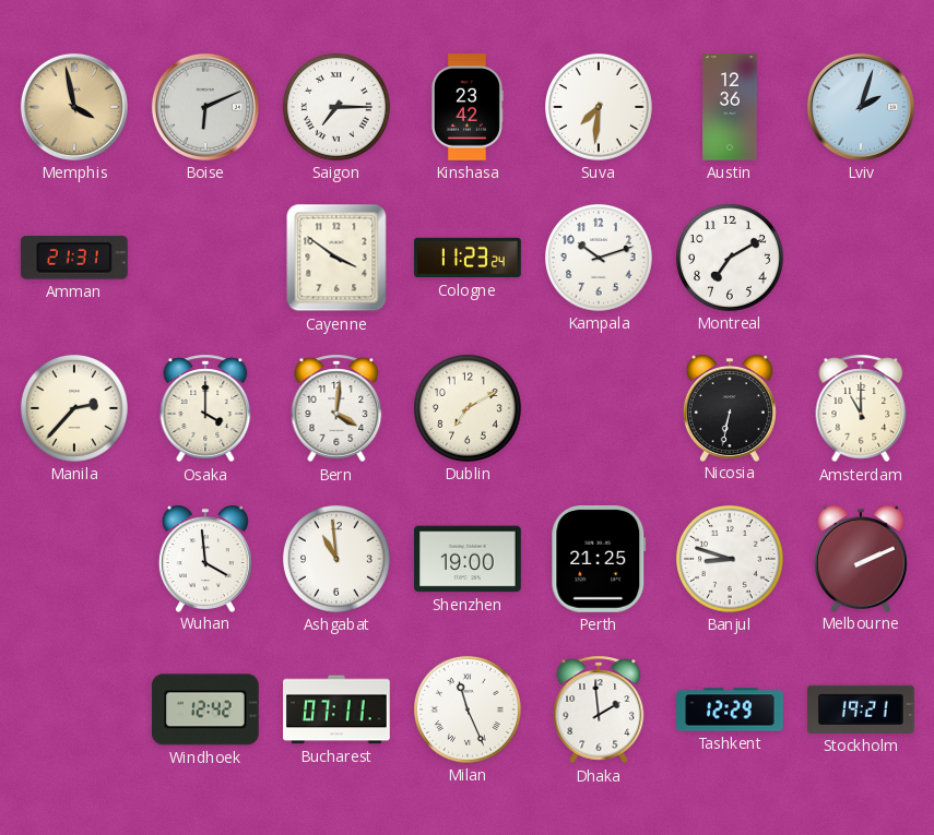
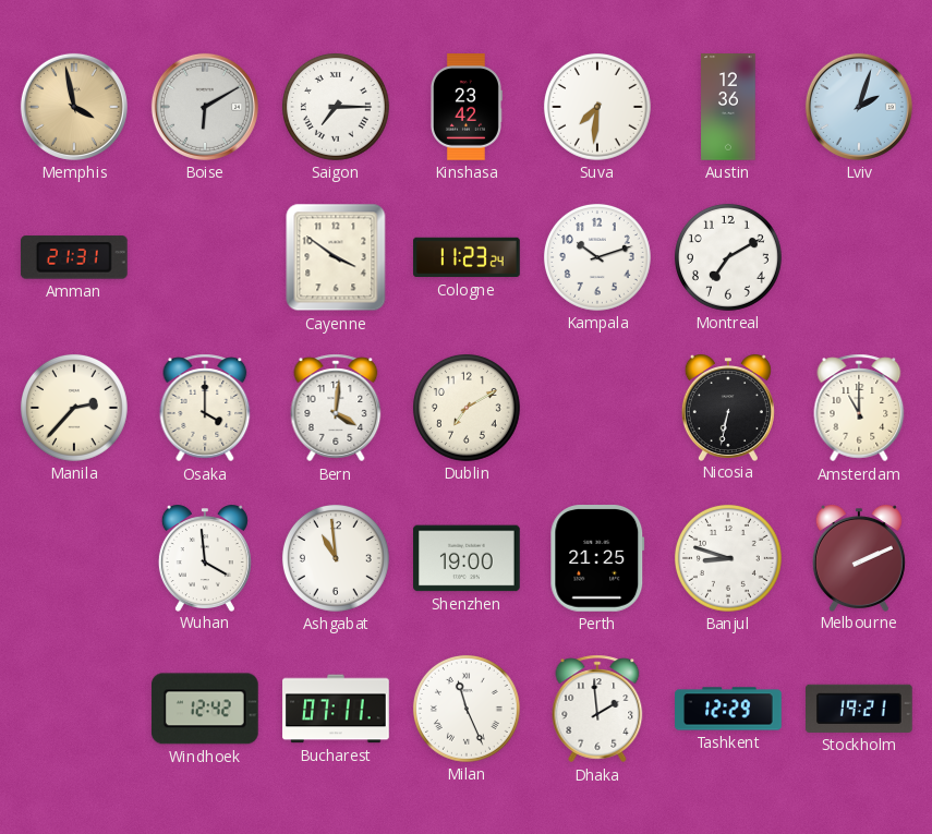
Boise: 6:11 -> 6:10
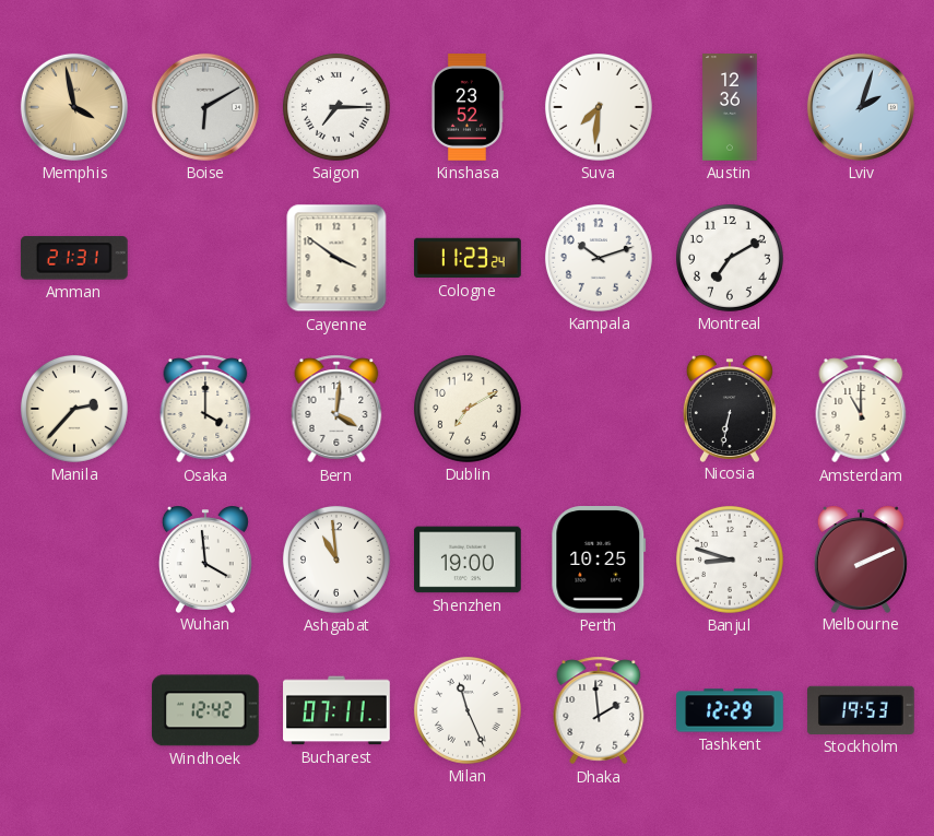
Kinshasa: 23:42 -> 23:52
Perth: 21:25 -> 10:25
Stockholm: 19:21 -> 19:53
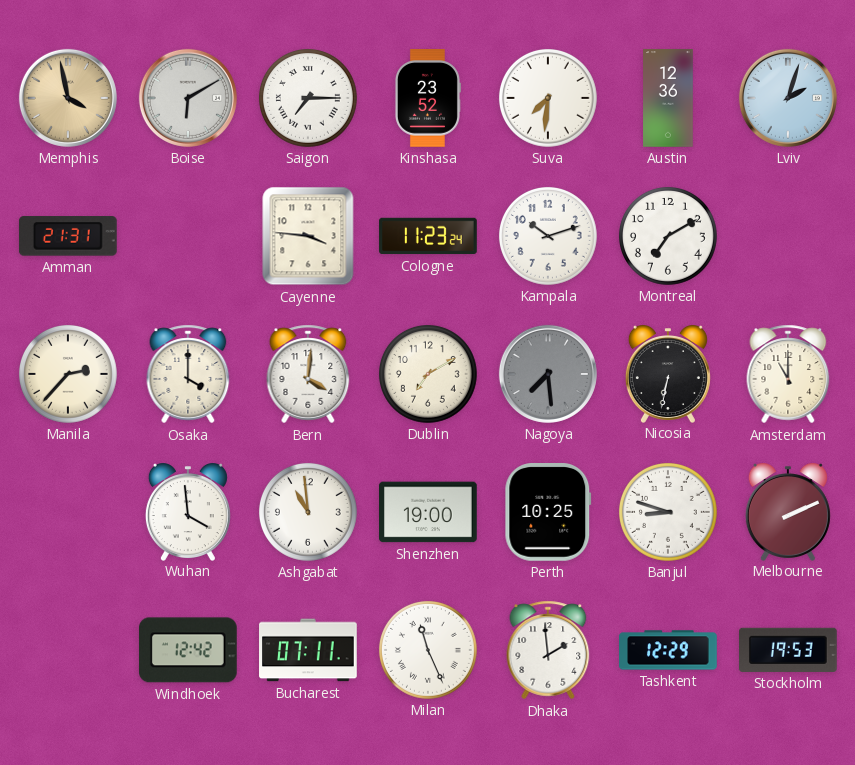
Cayenne: 3:51 -> 3:46
Nagoya: none -> 7:29
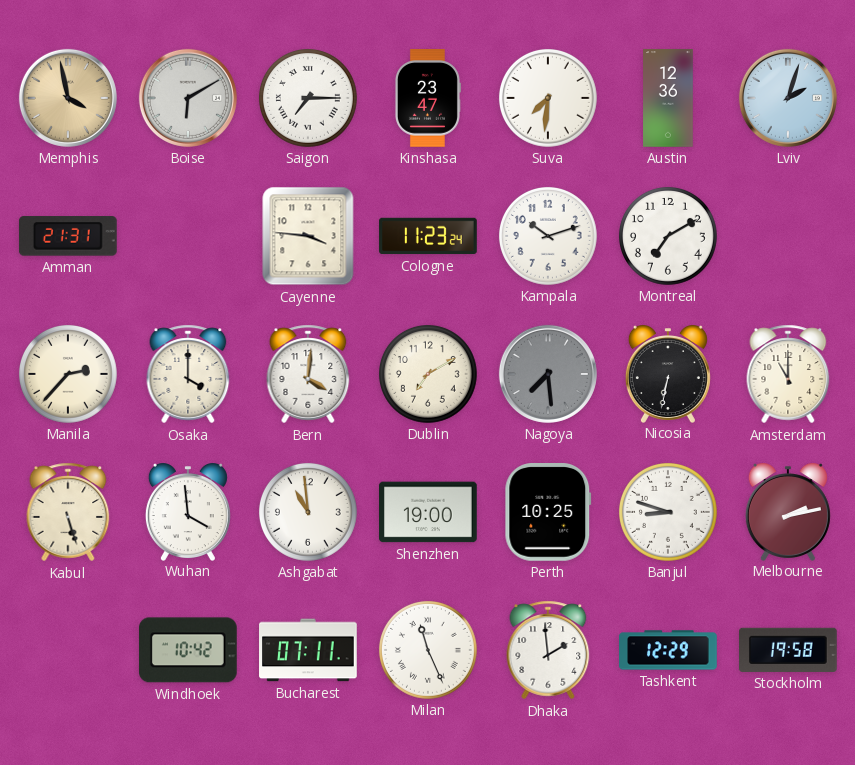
Kinshasa: 23:52 -> 23:47
Kabul: none -> 5:27
Melbourne: 2:11 -> 2:13
Windhoek: 12:42 -> 10:42
Stockholm: 19:53 -> 19:58
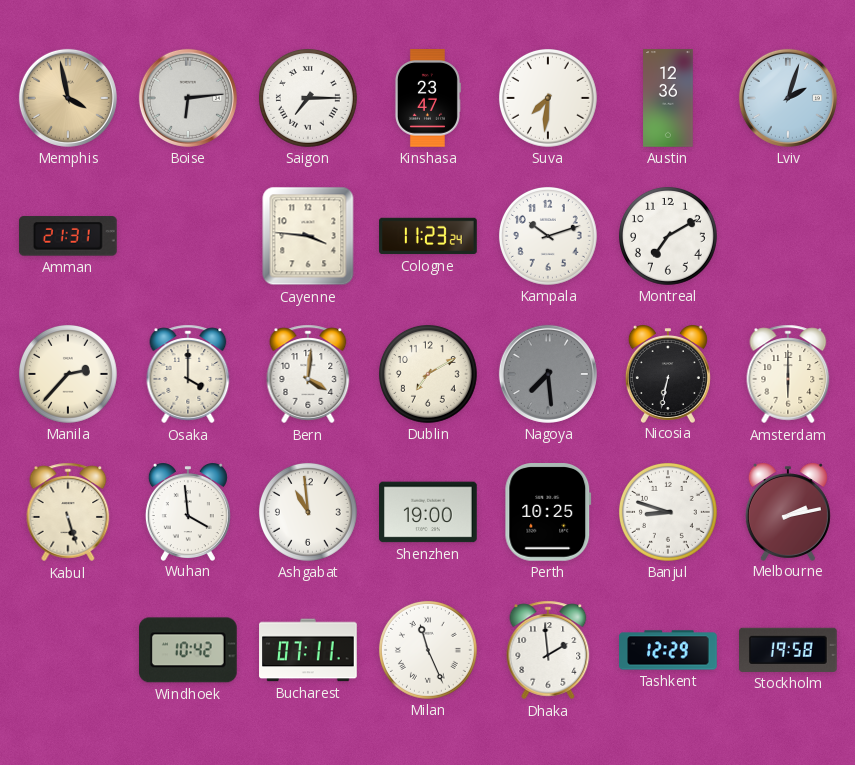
Boise: 6:10 -> 6:14
Amsterdam: 11:00 -> 6:00
